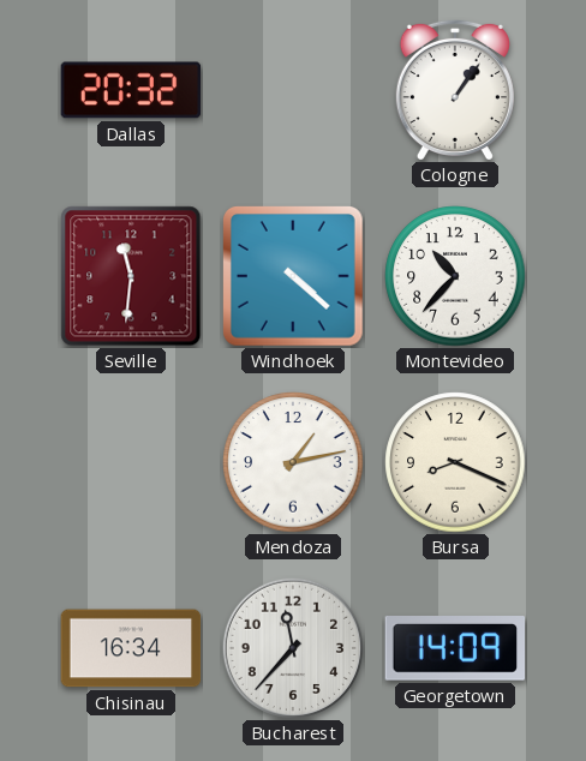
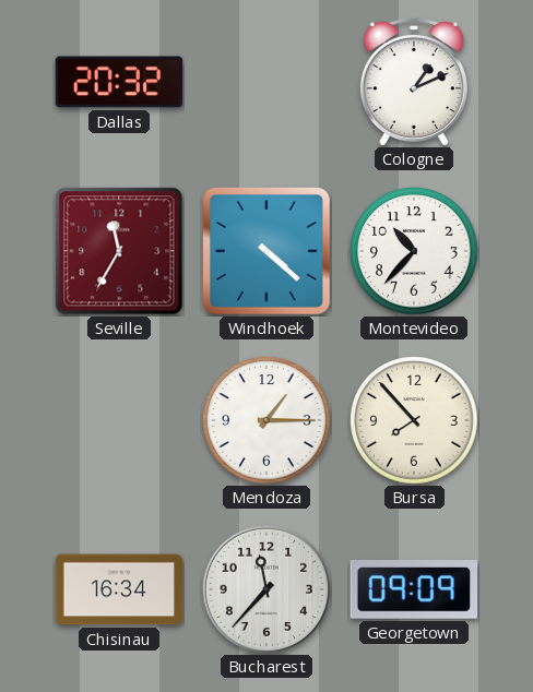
Cologne: 1:06 -> 1:11
Seville: 11:31 -> 11:35
Mendoza: 1:13 -> 1:15
Bursa: 8:19 -> 7:53
Georgetown: 14:09 -> 09:09
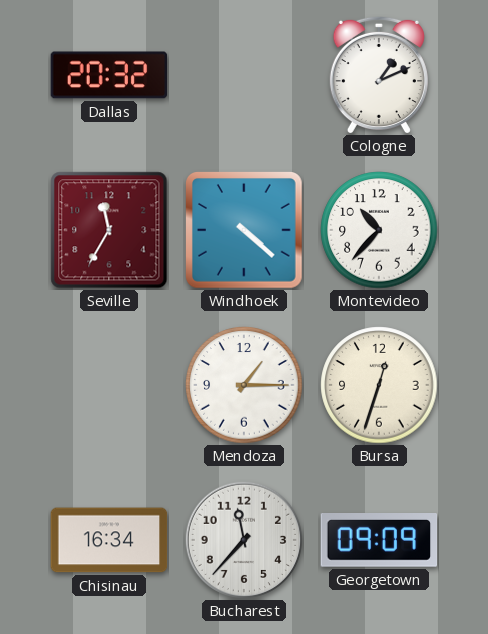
Bursa: 7:53 -> 12:33
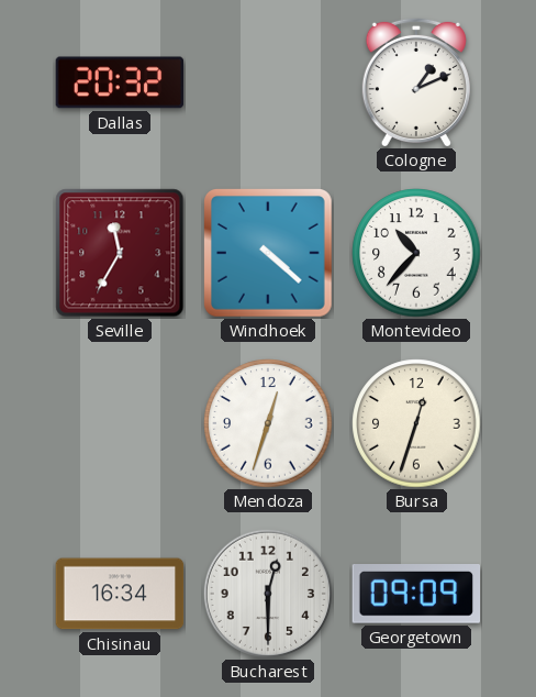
Mendoza: 1:15 -> 12:33
Bucharest: 11:37 -> 12:30
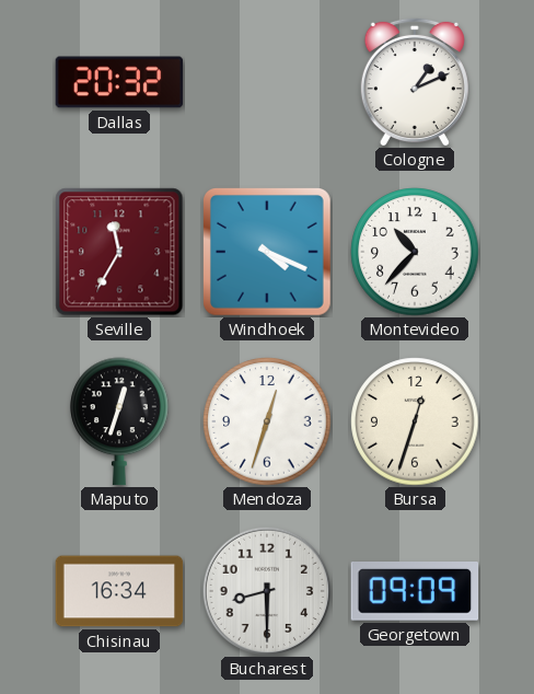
Windhoek: 4:22 -> 4:19
Maputo: none -> 12:33
Bucharest: 12:30 -> 8:30
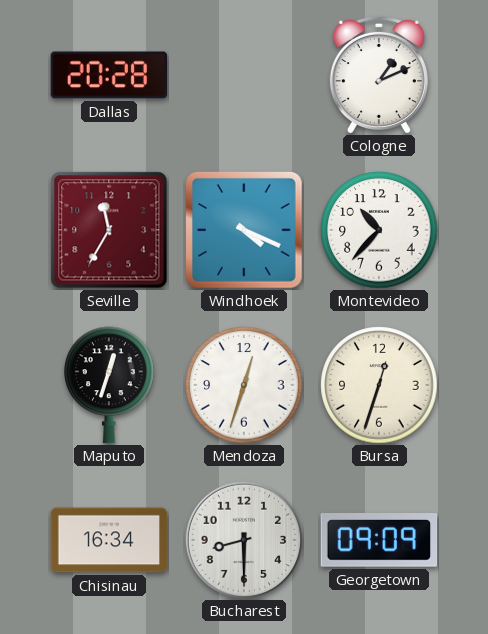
Dallas: 20:32 -> 20:28
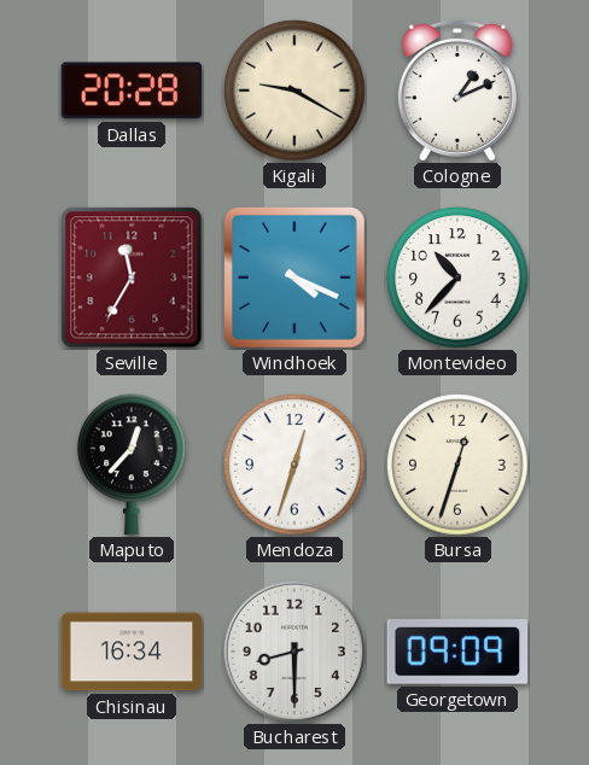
Kigali: none -> 9:20
Maputo: 12:33 -> 12:37
